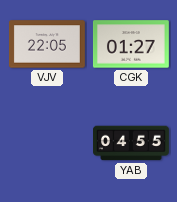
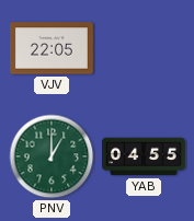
CGK: 01:27 -> none
PNV: none -> 1:00
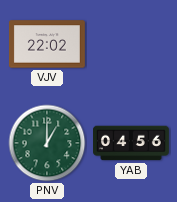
VJV: 22:05 -> 22:02
YAB: 04:55 -> 04:56
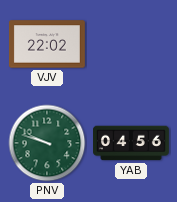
PNV: 1:00 -> 9:48
